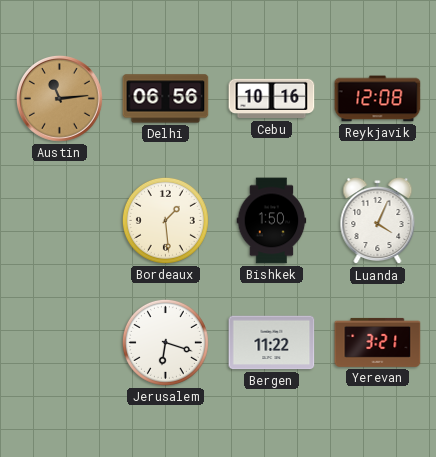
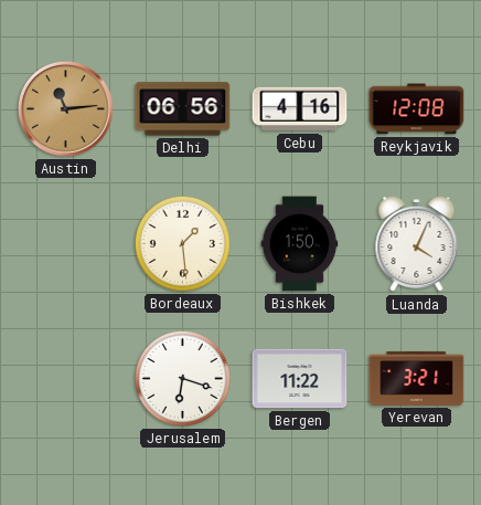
Cebu: 10:16 -> 4:16
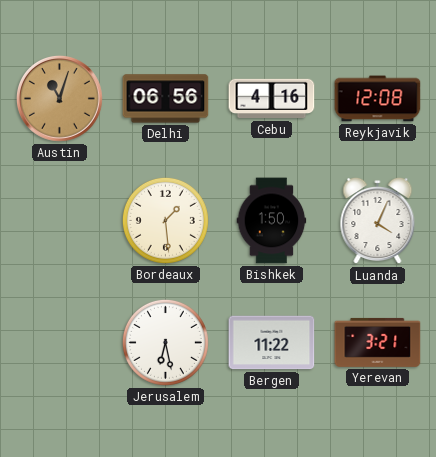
Austin: 11:14 -> 11:03
Jerusalem: 6:18 -> 6:28
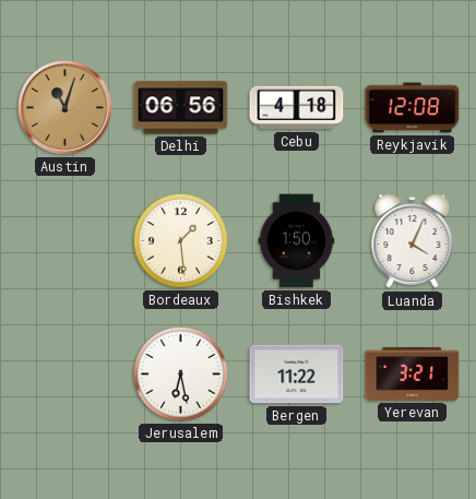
Cebu: 4:16 -> 4:18
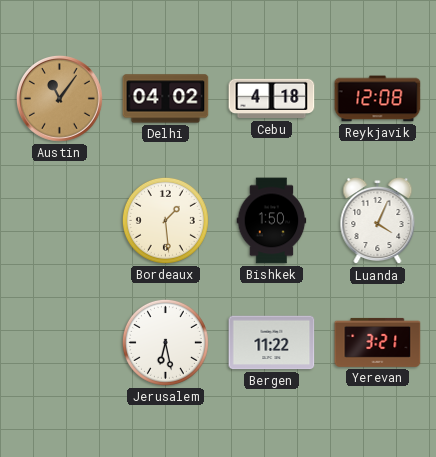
Austin: 11:03 -> 11:06
Delhi: 06:56 -> 04:02
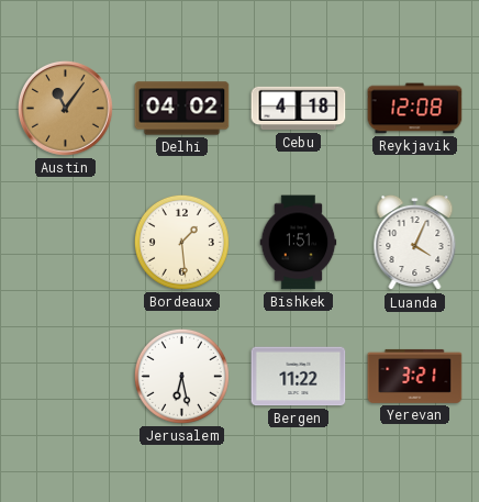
Bishkek: 1:50 -> 1:51
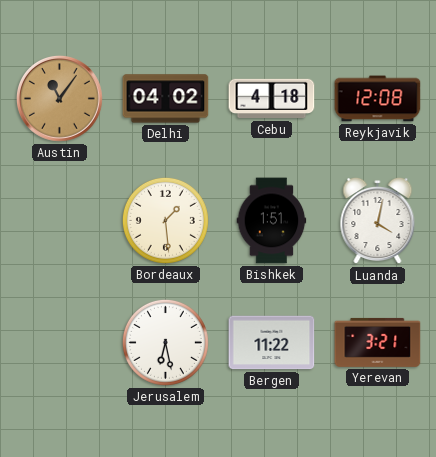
Luanda: 4:04 -> 4:02
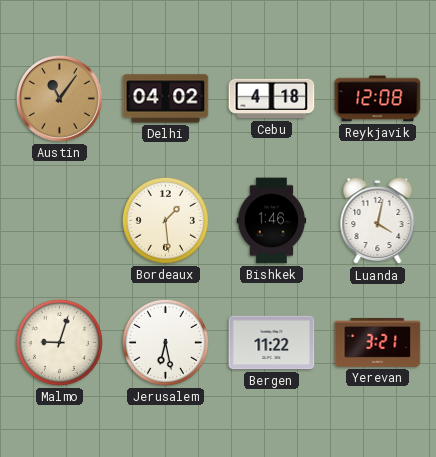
Bishkek: 1:51 -> 1:46
Malmo: none -> 9:03
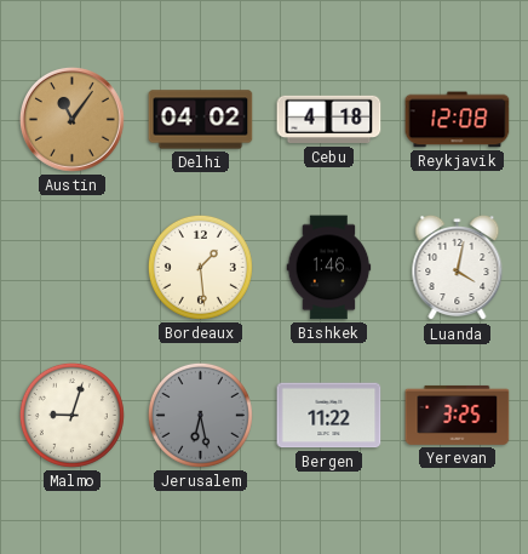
Jerusalem dial: white -> grey
Yerevan: 3:21 -> 3:25
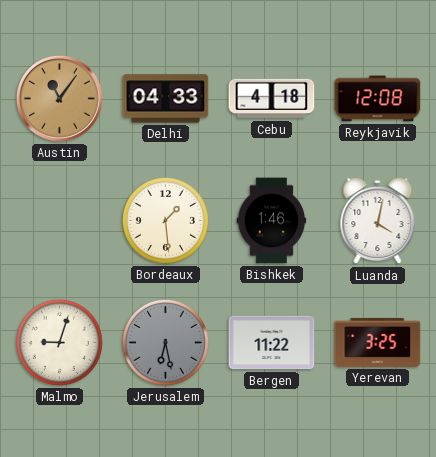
Delhi: 04:02 -> 04:33
